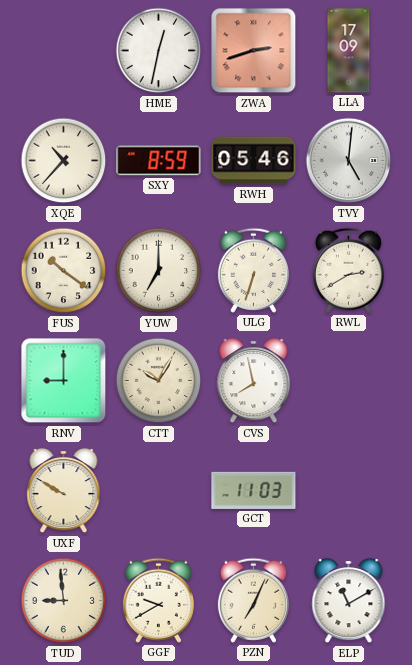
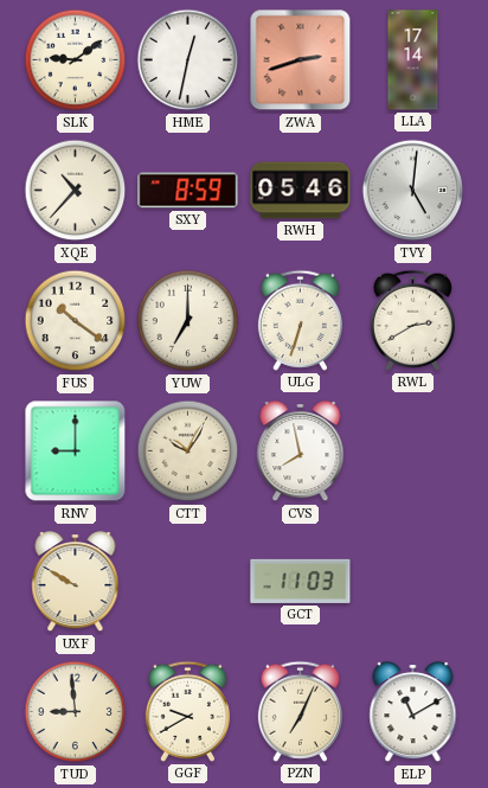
SLK: none -> 9:09
LLA: 17:09 -> 17:14
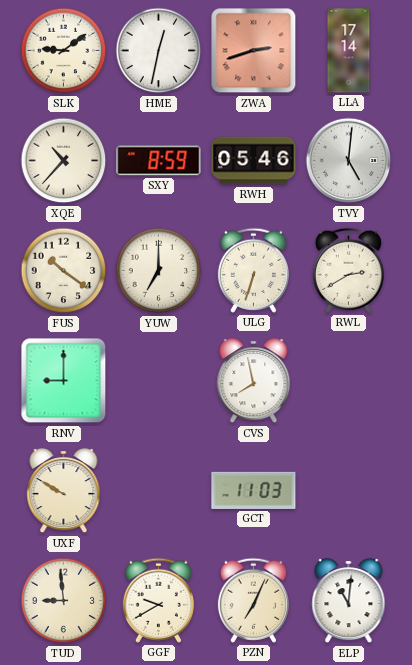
CTT: 10:05 -> none
ELP: 11:10 -> 11:01
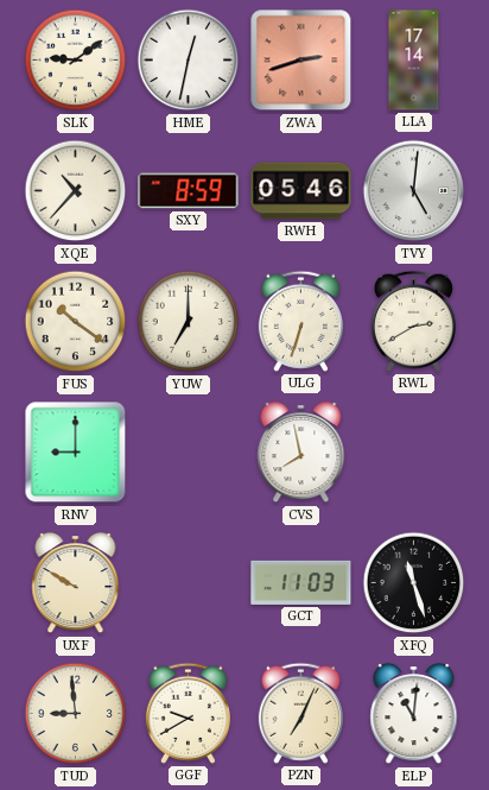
XFQ: none -> 11:27
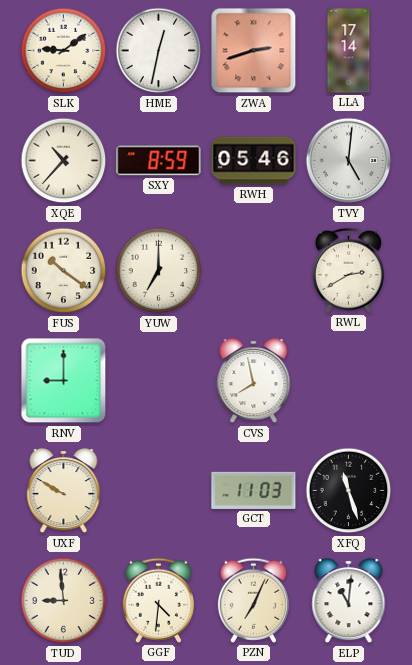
ULG: 6:33 -> none
GGF: 9:40 -> 4:31
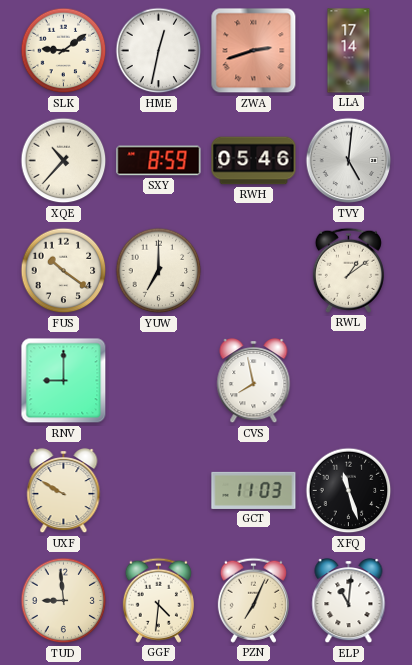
RWL: 2:40 -> 1:09
